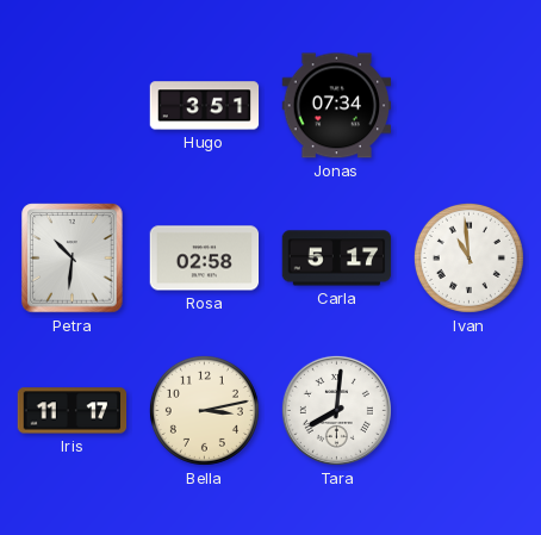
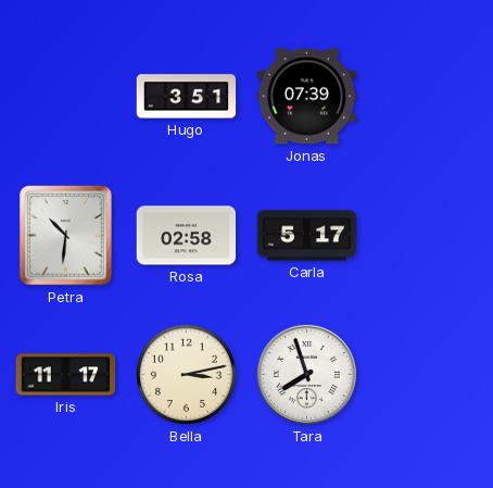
Jonas: 07:34 -> 07:39
Ivan: 10:59 -> none
Tara: 8:01 -> 7:57
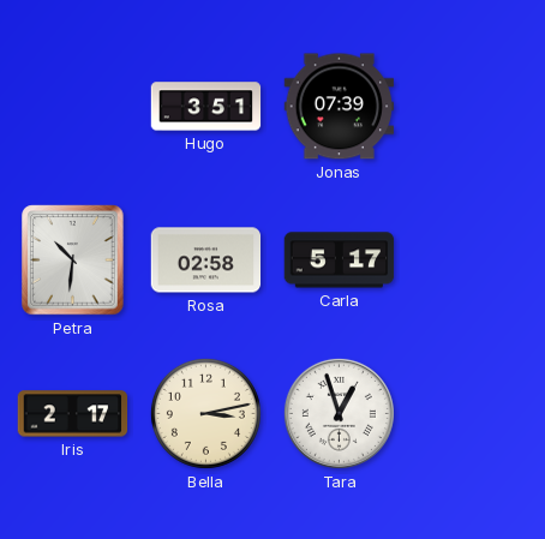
Iris: 11:17 -> 2:17
Tara: 7:57 -> 12:57
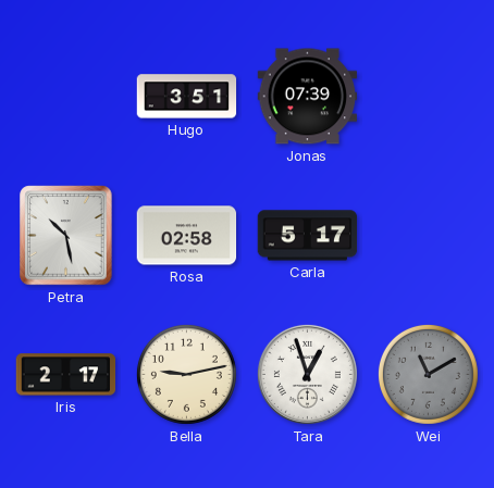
Petra: 10:31 -> 10:28
Bella: 3:13 -> 9:13
Wei: none -> 11:10
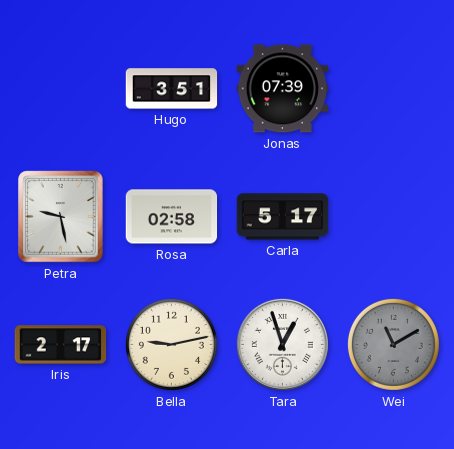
Petra: 10:28 -> 9:28
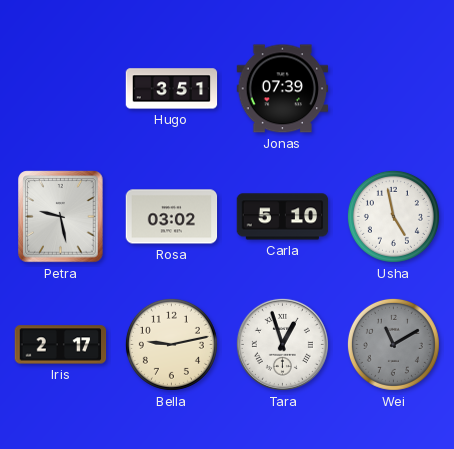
Rosa: 02:58 -> 03:02
Carla: 5:17 -> 5:10
Usha: none -> 4:58
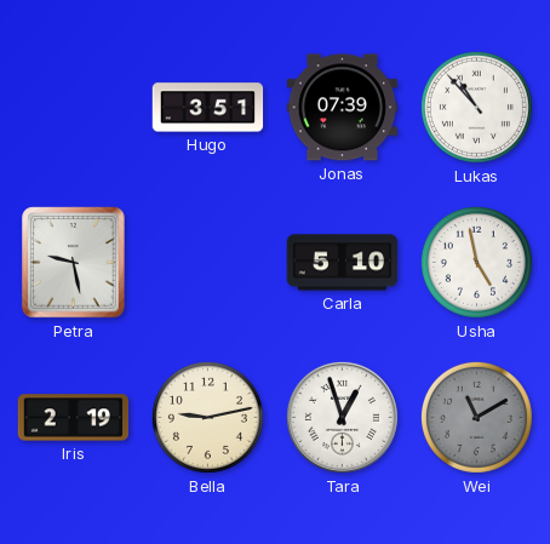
Lukas: none -> 10:53
Rosa: 03:02 -> none
Iris: 2:17 -> 2:19
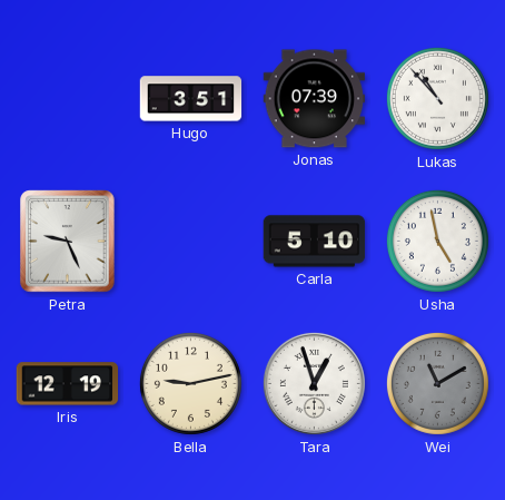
Petra: 9:28 -> 9:26
Iris: 2:19 -> 12:19
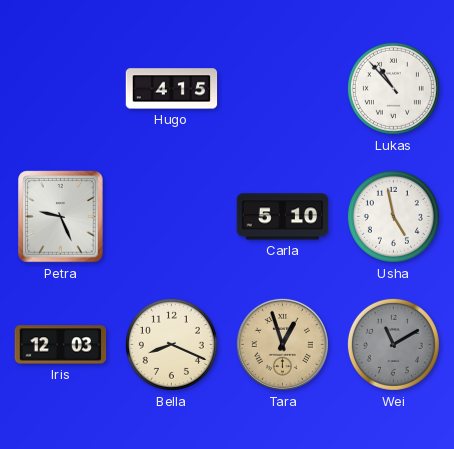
Hugo: 3:51 -> 4:15
Jonas: 07:39 -> none
Iris: 12:19 -> 12:03
Bella: 9:13 -> 8:19
Tara dial: white -> champagne
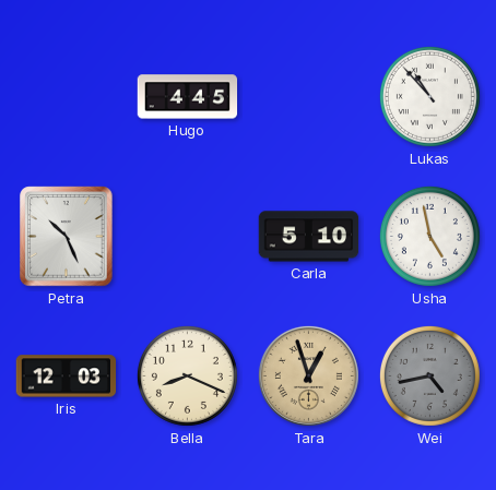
Hugo: 4:15 -> 4:45
Petra: 9:26 -> 10:26
Wei: 11:10 -> 4:43
